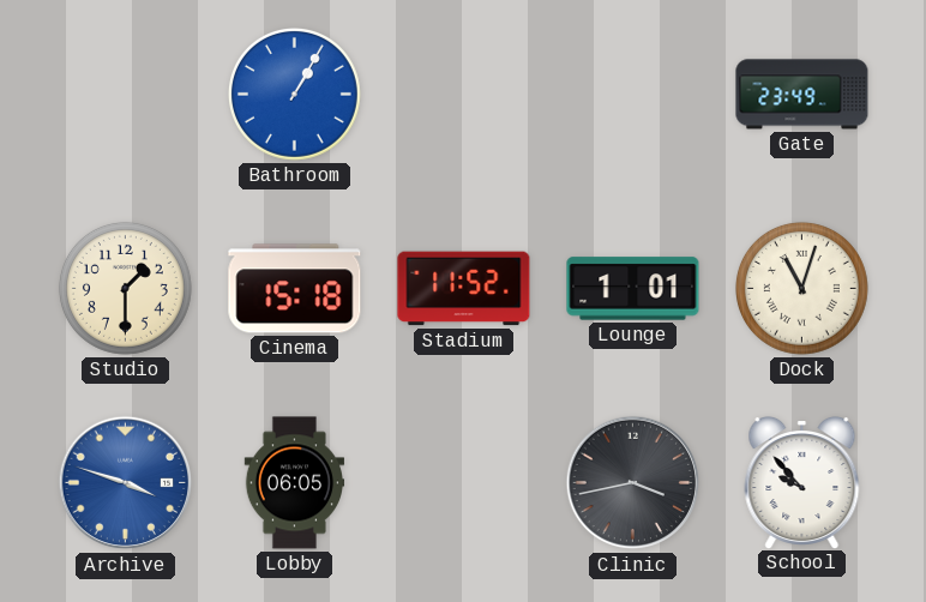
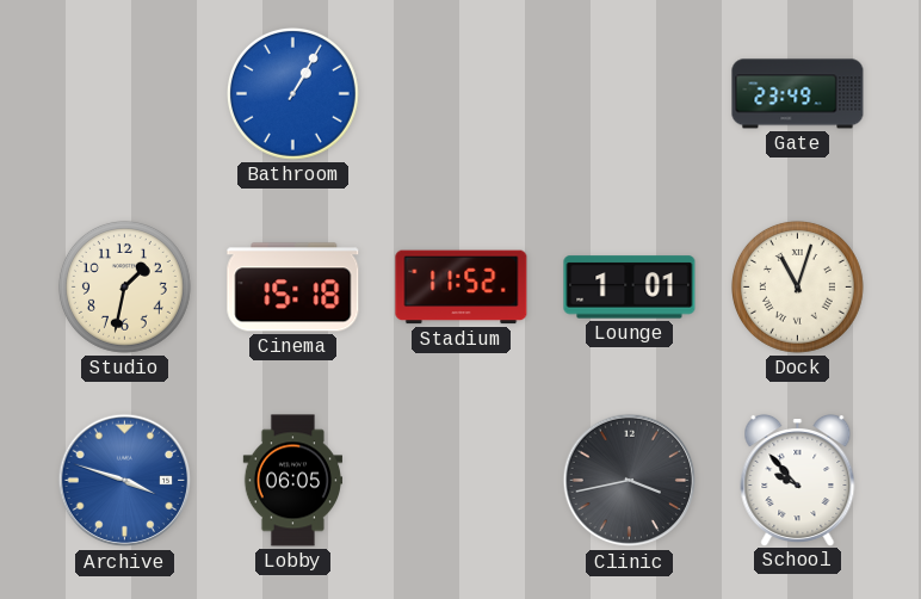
Studio: 1:30 -> 1:32
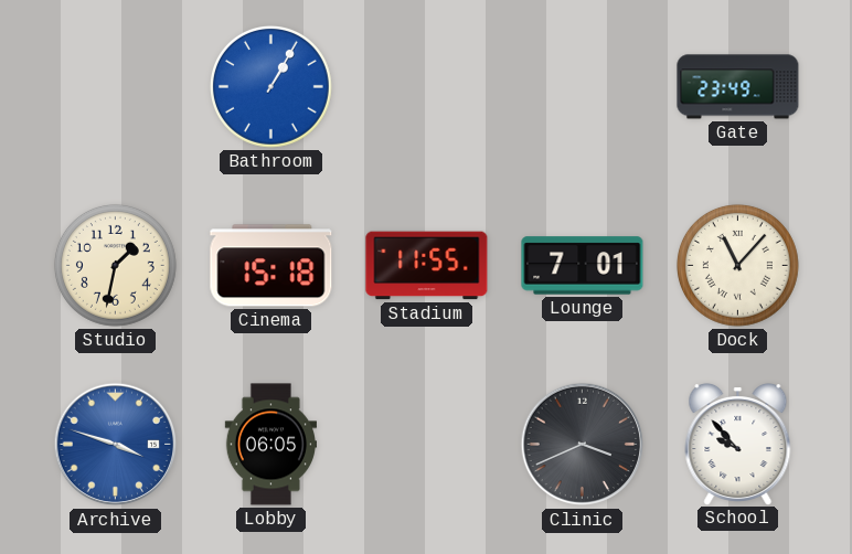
Stadium: 11:52 -> 11:55
Lounge: 1:01 -> 7:01
Dock: 11:03 -> 11:07
Clinic: 3:43 -> 3:41
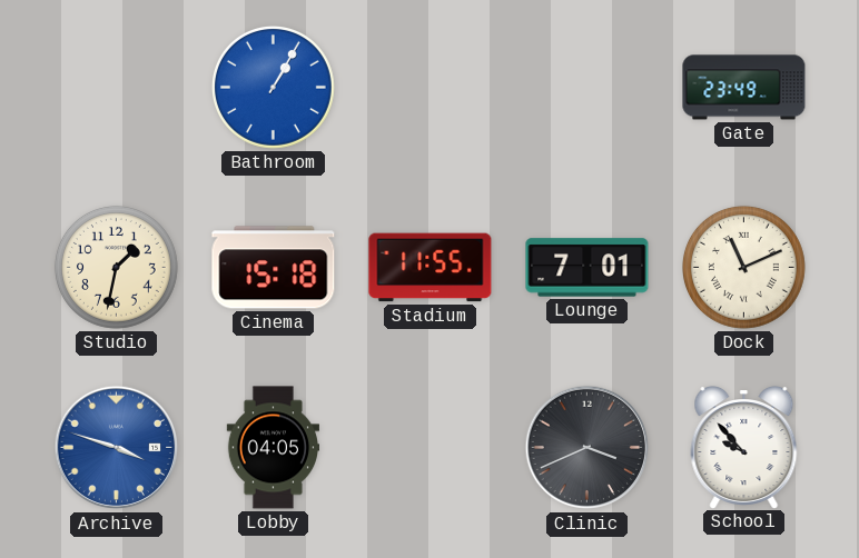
Dock: 11:07 -> 11:11
Lobby: 06:05 -> 04:05
